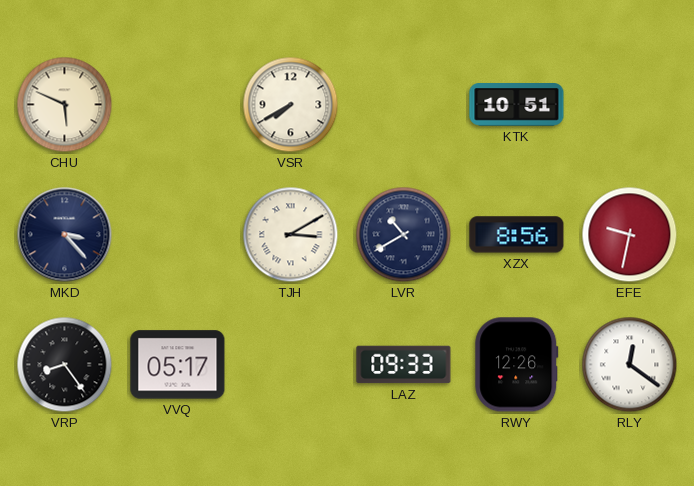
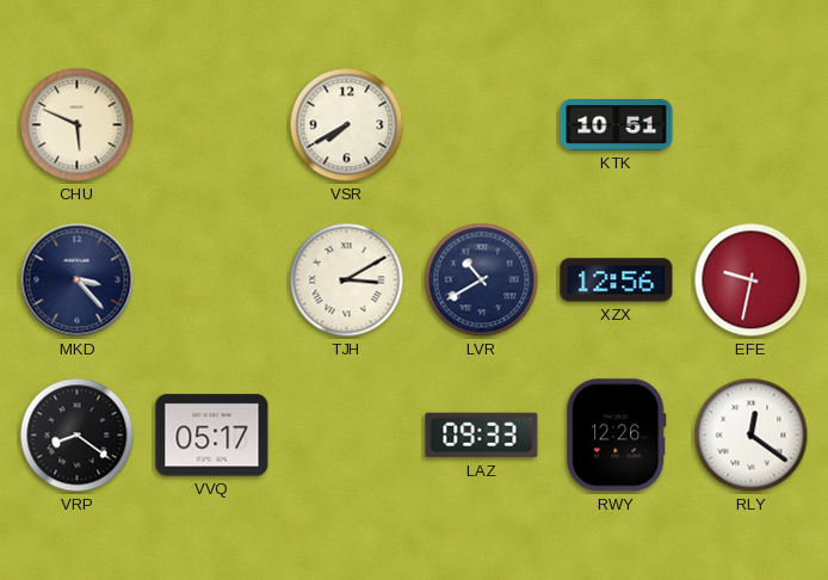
XZX: 8:56 -> 12:56
VRP: 8:24 -> 8:21
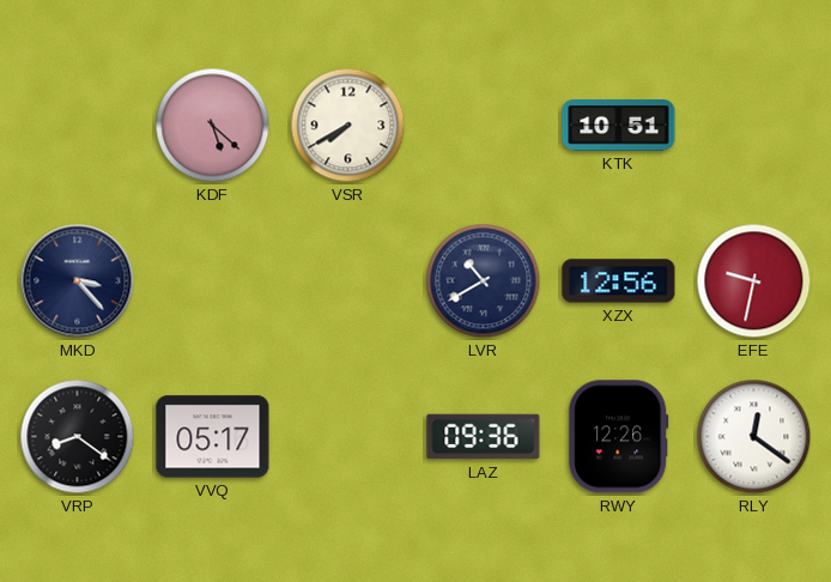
CHU: 5:49 -> none
KDF: none -> 5:22
TJH: 3:10 -> none
LAZ: 09:33 -> 09:36
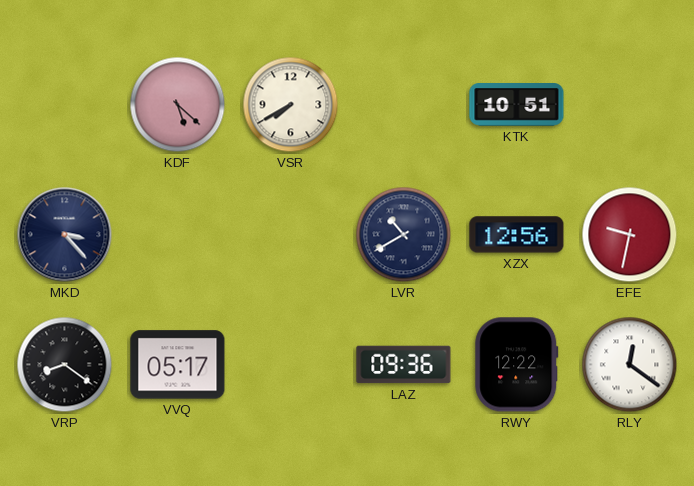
RWY: 12:26 -> 12:22
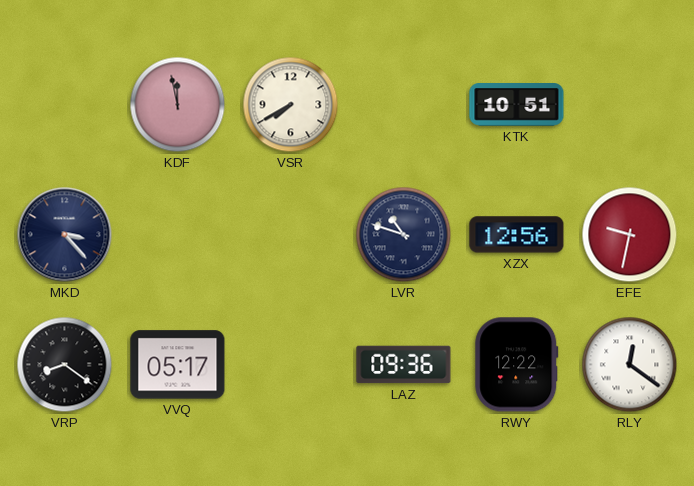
KDF: 5:22 -> 11:58
LVR: 10:40 -> 10:48
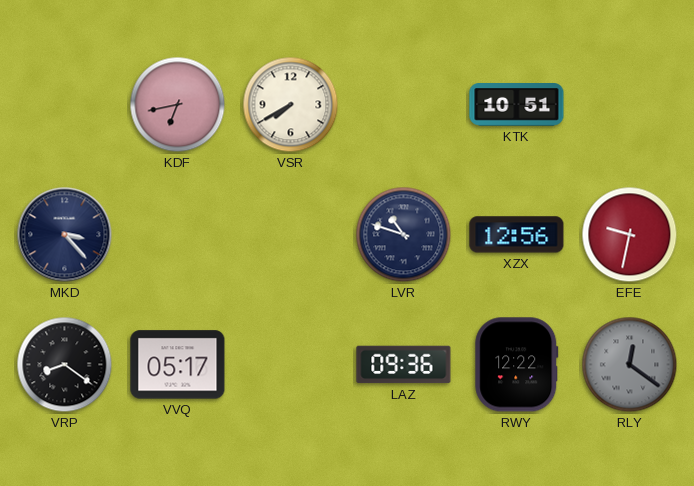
KDF: 11:58 -> 6:43
RLY dial: white -> grey
